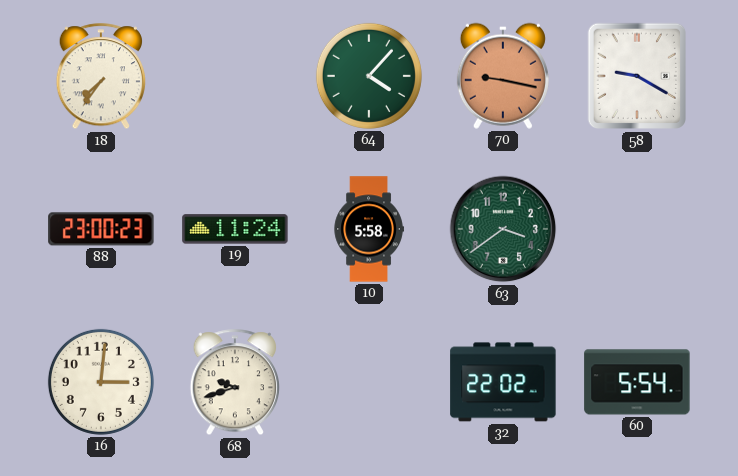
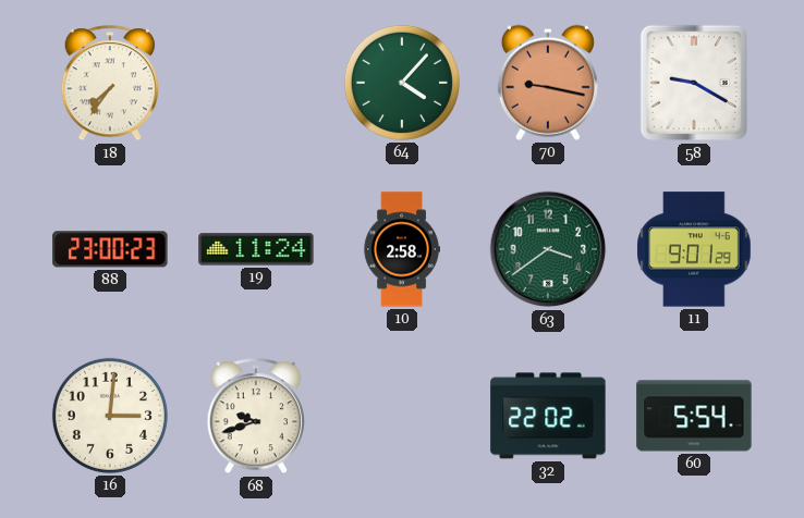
10: 5:58 -> 2:58
11: none -> 9:01
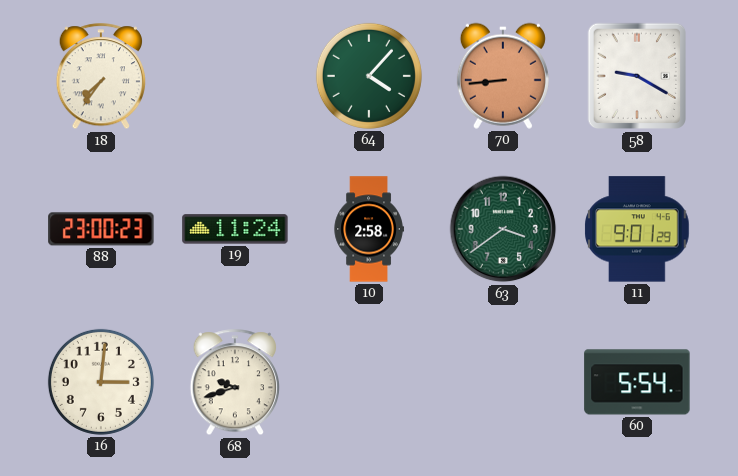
70: 9:17 -> 8:44
32: 22:02 -> none
